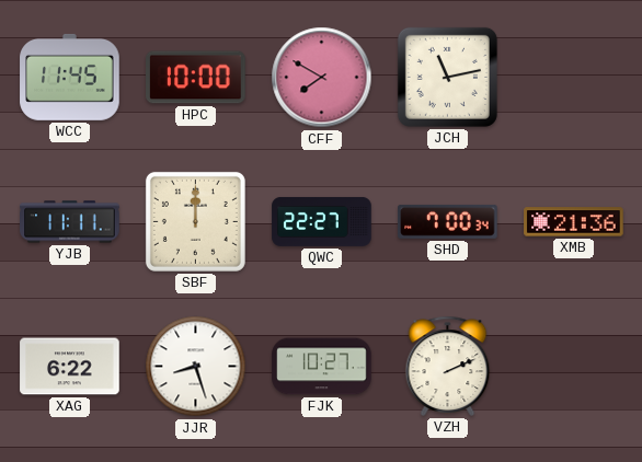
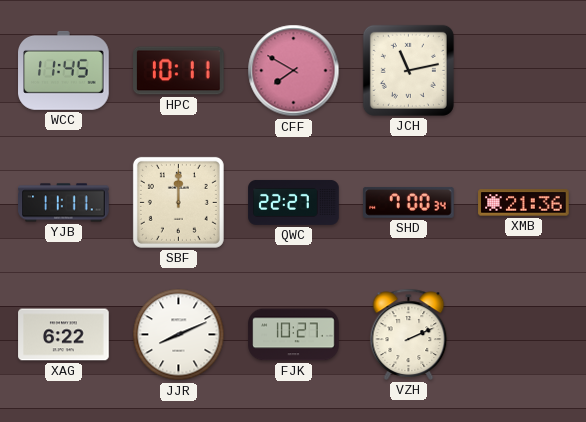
HPC: 10:00 -> 10:11
JJR: 8:27 -> 8:11
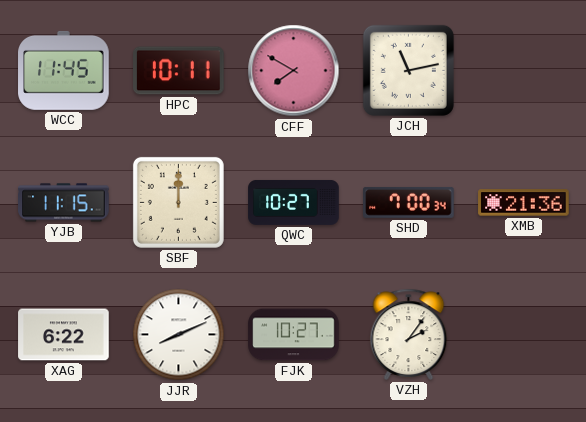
YJB: 11:11 -> 11:15
QWC: 22:27 -> 10:27
VZH: 2:11 -> 2:06
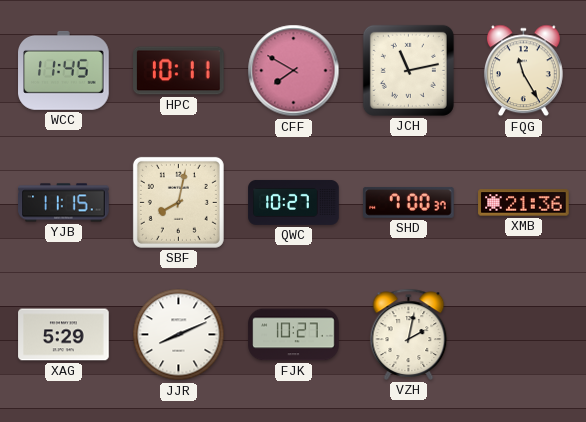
FQG: none -> 11:25
SBF: 12:00 -> 8:02
SHD: 7:00:34 -> 7:00:37
XAG: 6:22 -> 5:29
VZH: 2:06 -> 2:02
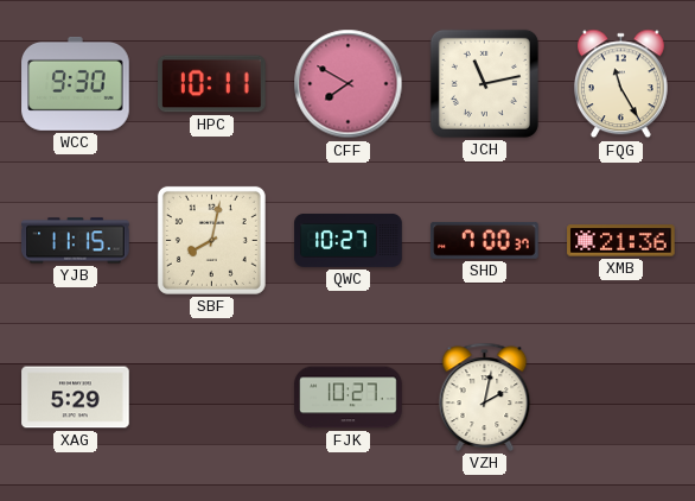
WCC: 11:45 -> 9:30
JJR: 8:11 -> none
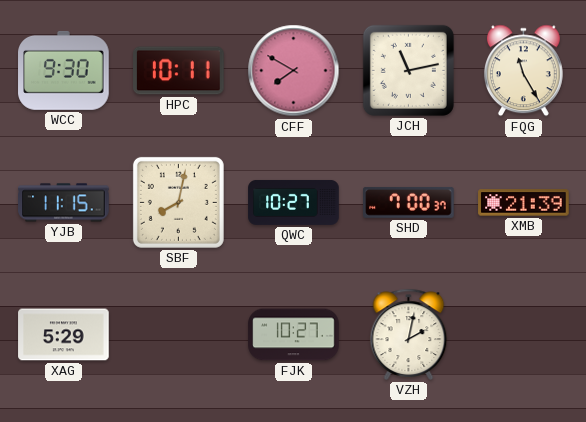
XMB: 21:36 -> 21:39
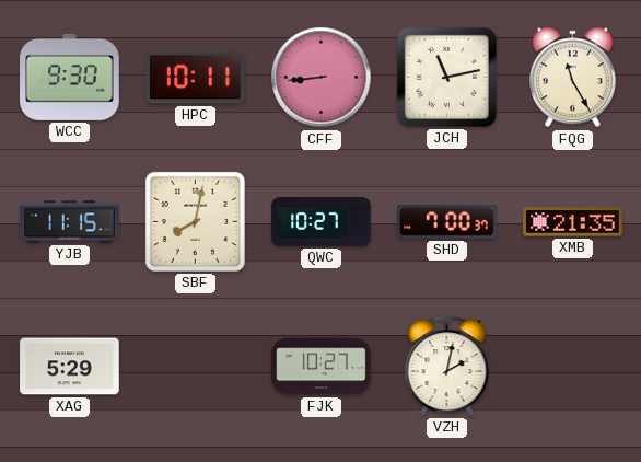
CFF: 7:50 -> 8:44
XMB: 21:39 -> 21:35
